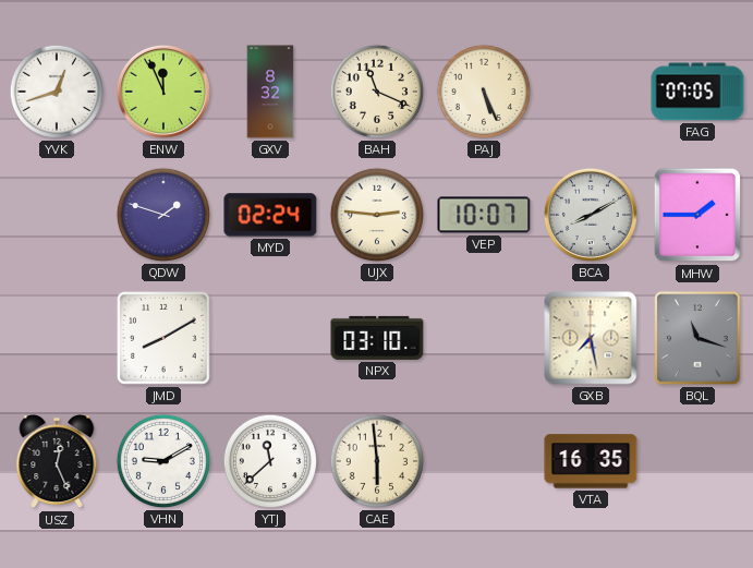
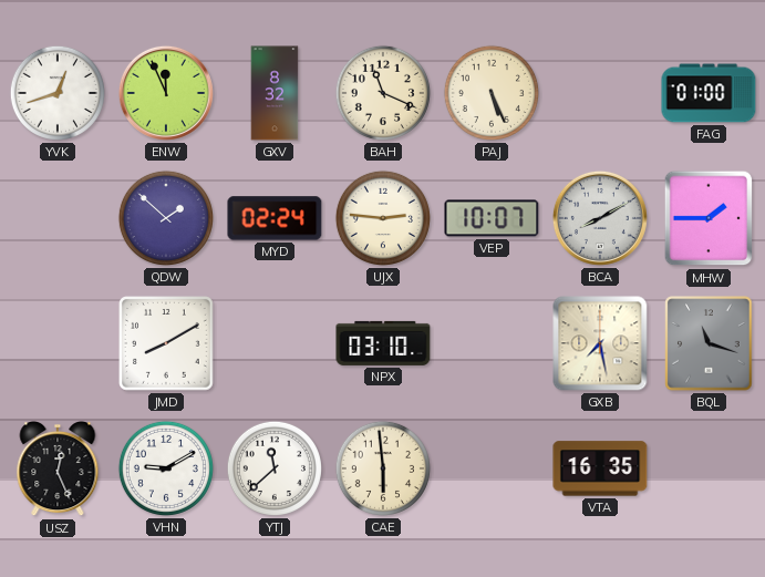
FAG: 07:05 -> 01:00
QDW: 1:48 -> 1:52
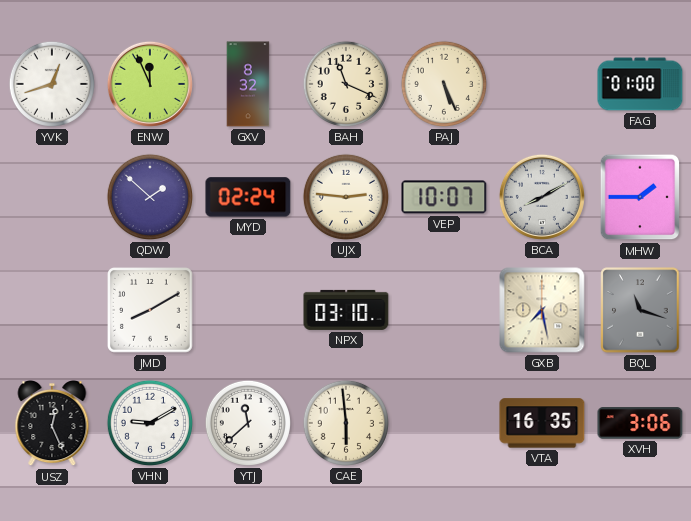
XVH: none -> 3:06
